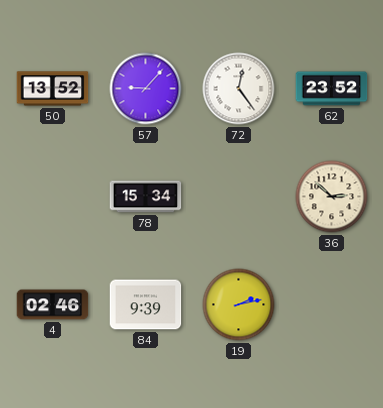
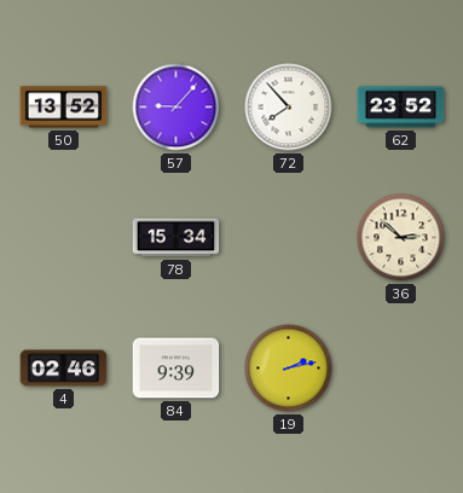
72: 12:24 -> 7:53
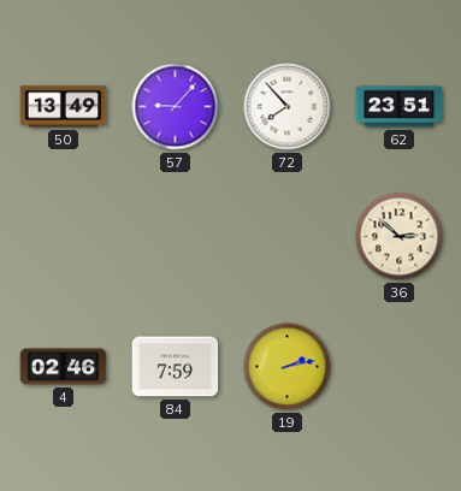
50: 13:52 -> 13:49
62: 23:52 -> 23:51
78: 15:34 -> none
84: 9:39 -> 7:59
